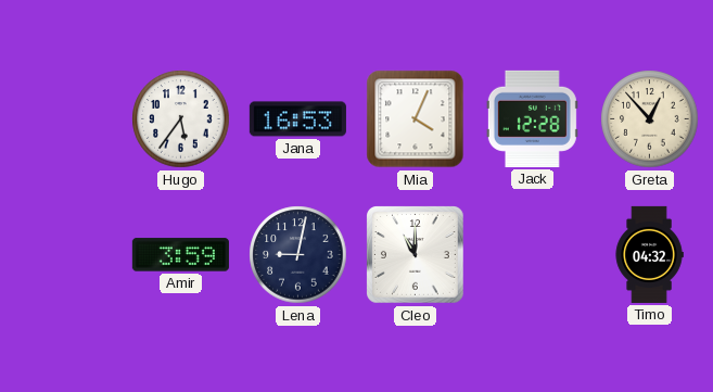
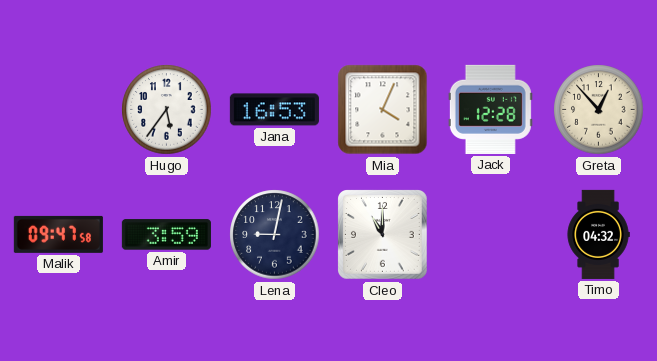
Malik: none -> 09:47
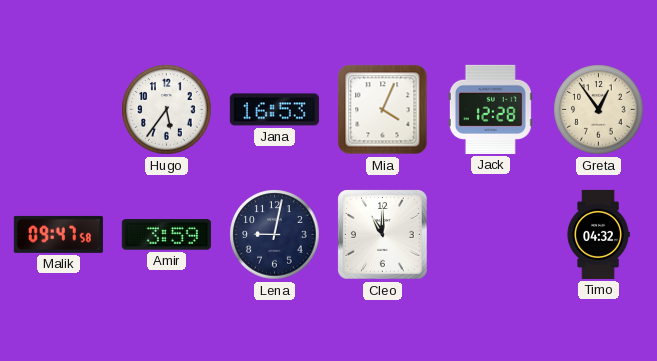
Greta: 12:53 -> 12:54
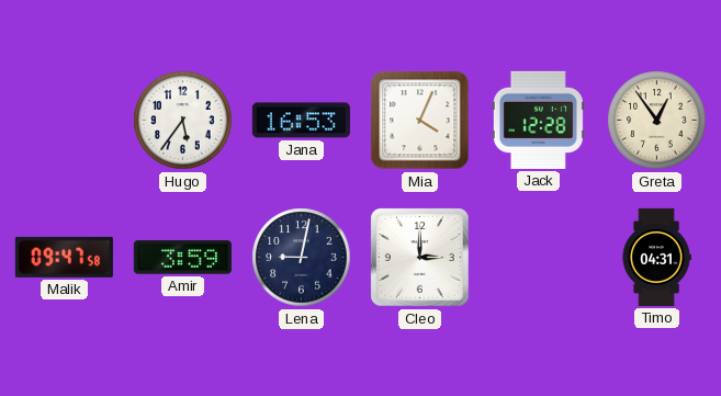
Cleo: 11:00 -> 3:00
Timo: 04:32 -> 04:31
